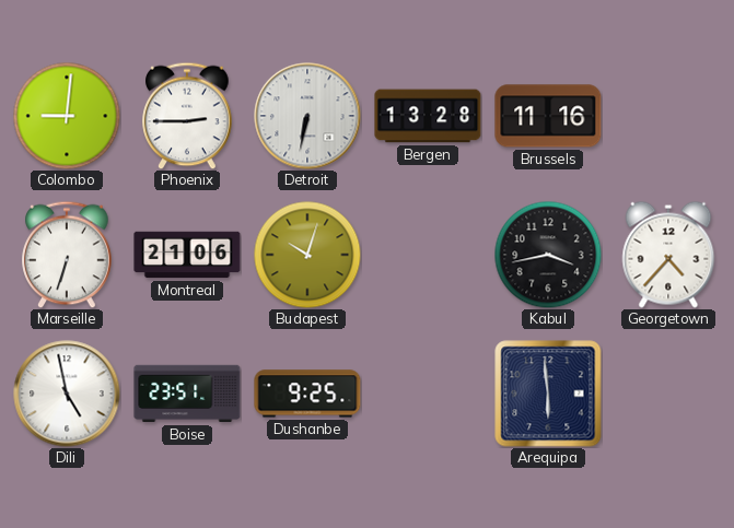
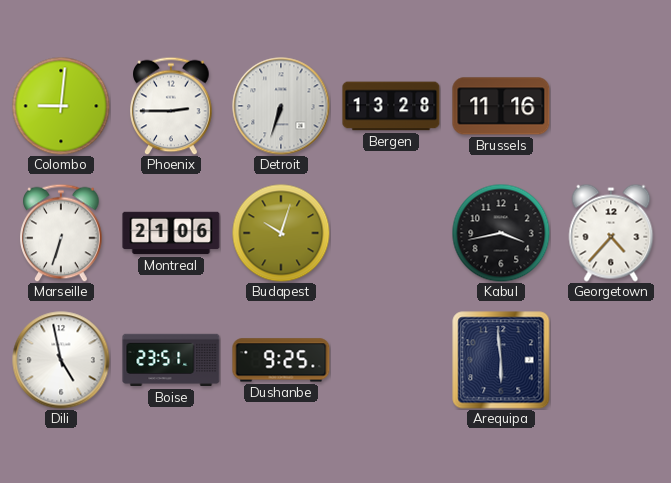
Detroit: 6:32 -> 6:33
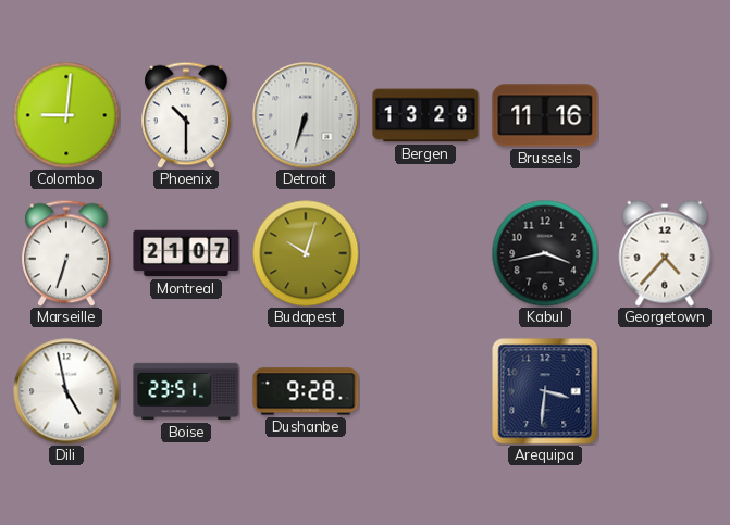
Phoenix: 2:45 -> 10:30
Montreal: 21:06 -> 21:07
Dushanbe: 9:25 -> 9:28
Arequipa: 5:59 -> 3:31
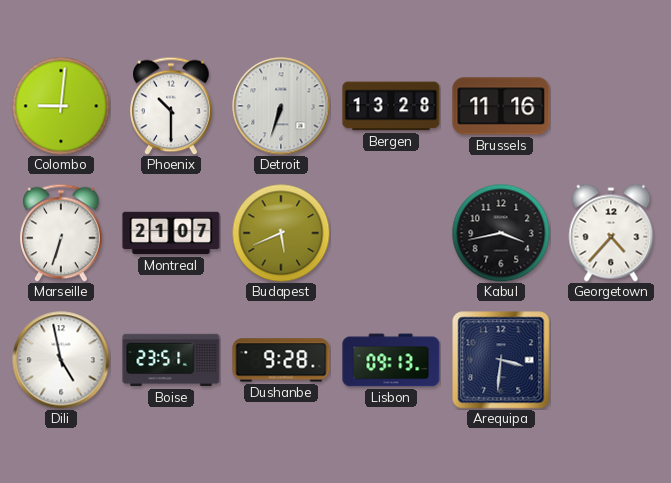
Budapest: 10:03 -> 5:41
Lisbon: none -> 09:13
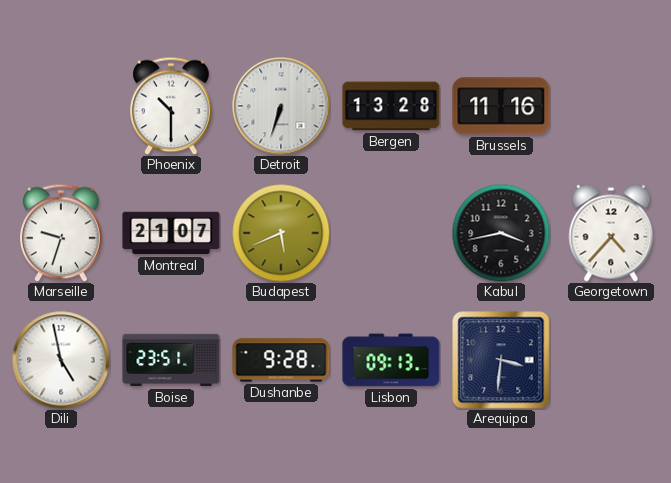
Colombo: 9:01 -> none
Marseille: 6:33 -> 9:33
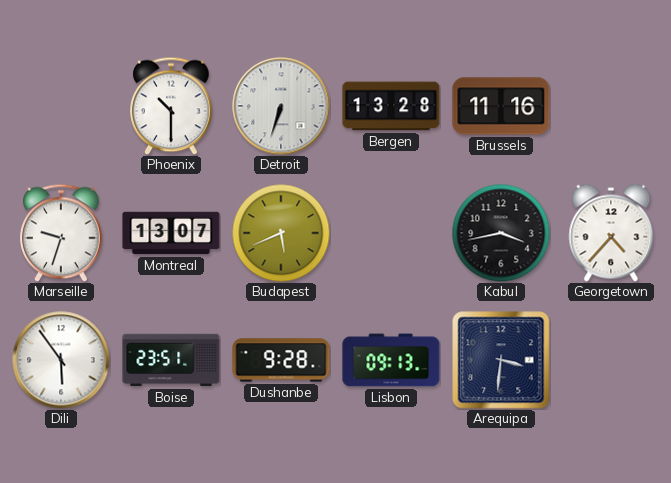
Montreal: 21:07 -> 13:07
Dili: 4:58 -> 5:54
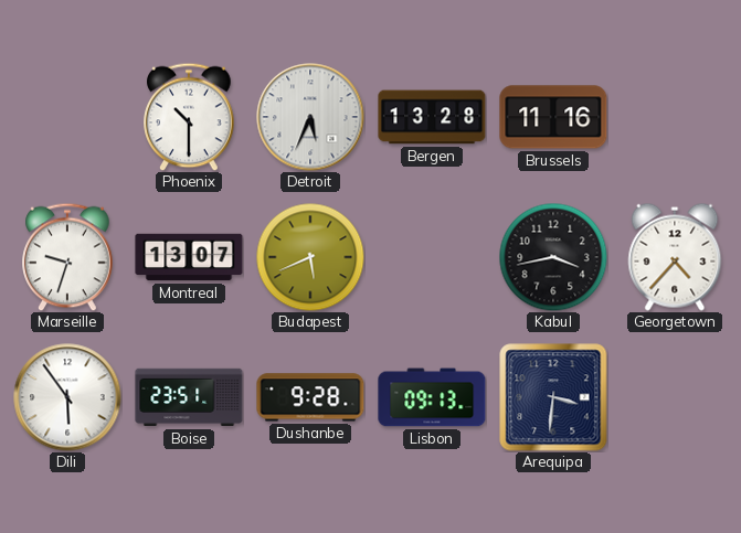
Detroit: 6:33 -> 5:34
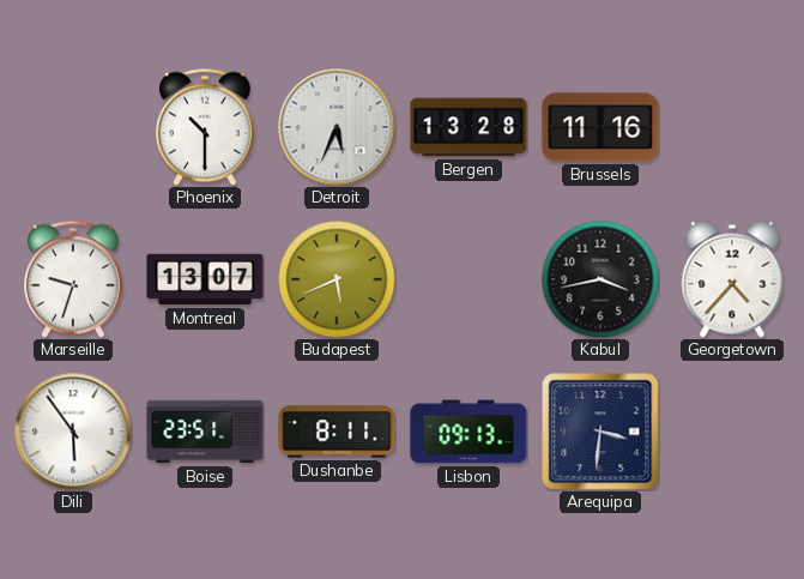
Dushanbe: 9:28 -> 8:11
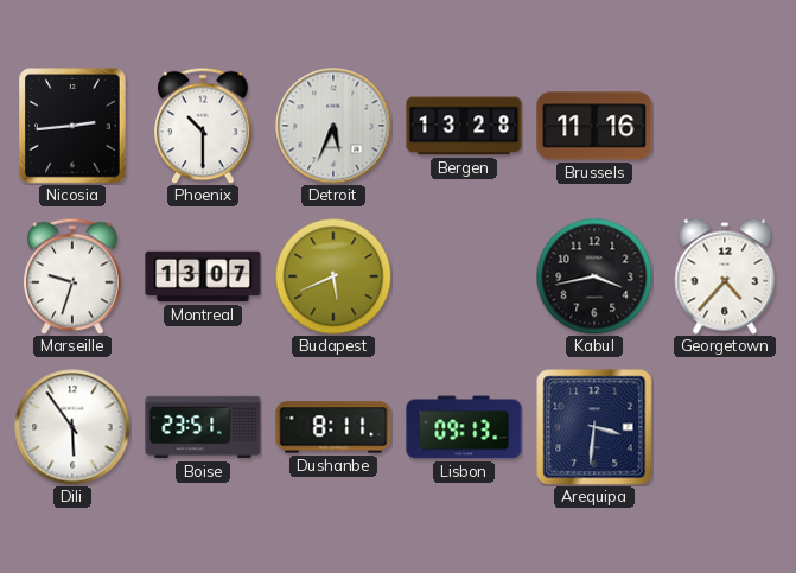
Nicosia: none -> 2:44
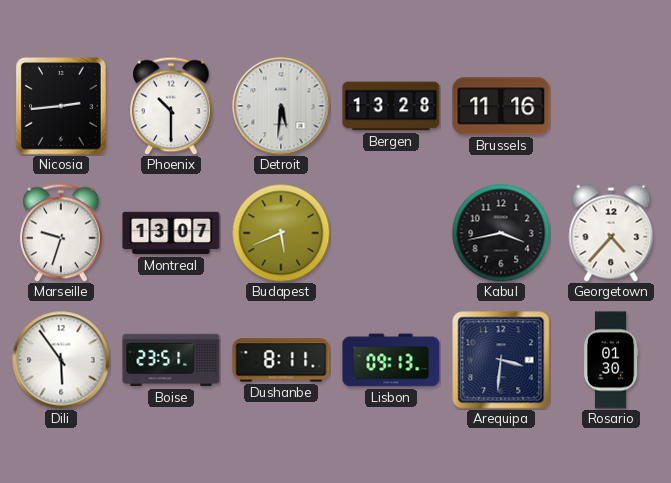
Detroit: 5:34 -> 5:31
Rosario: none -> 01:30
